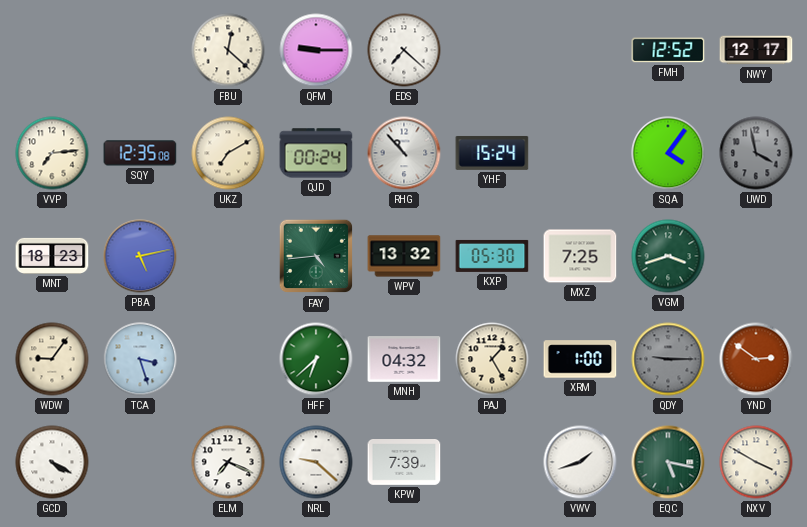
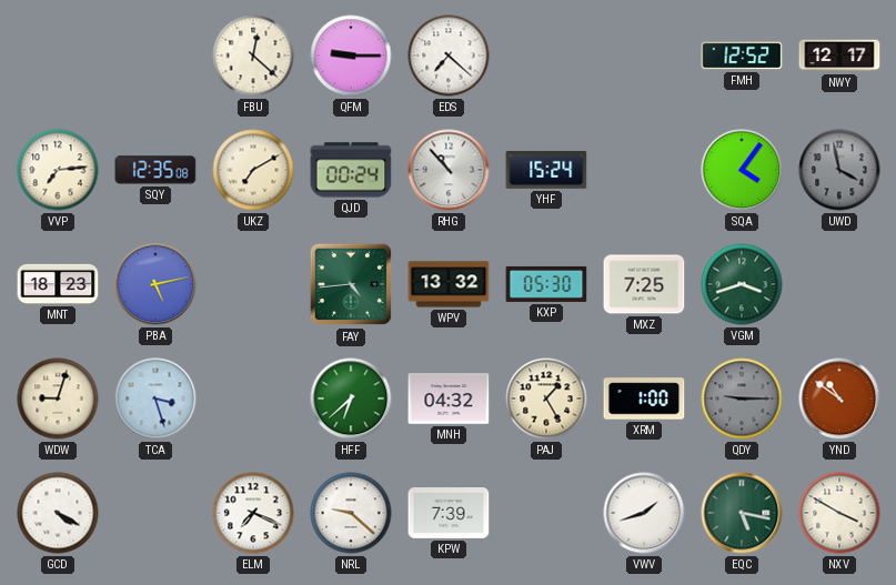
WDW: 9:06 -> 9:03
YND: 2:51 -> 10:51
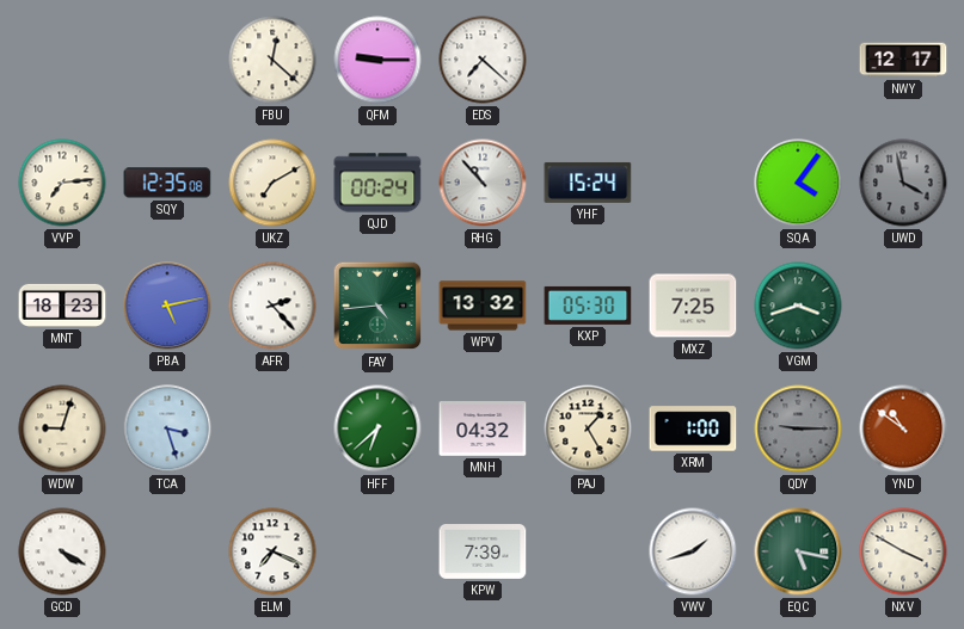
FMH: 12:52 -> none
AFR: none -> 2:23
NRL: 9:22 -> none
